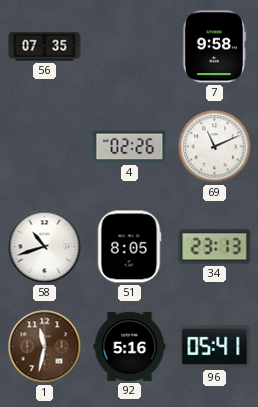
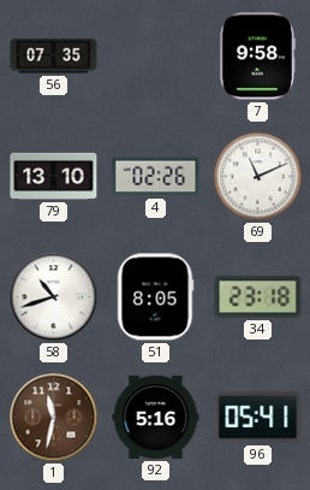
79: none -> 13:10
34: 23:13 -> 23:18
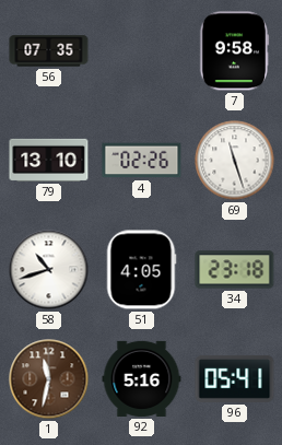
69: 11:11 -> 11:27
51: 8:05 -> 4:05
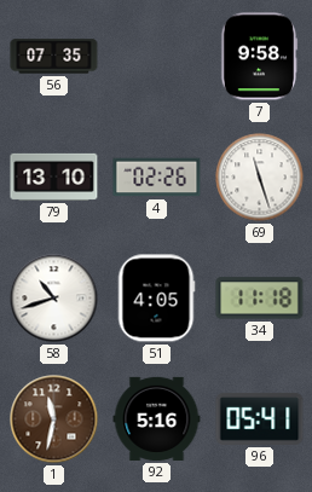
34: 23:18 -> 11:18
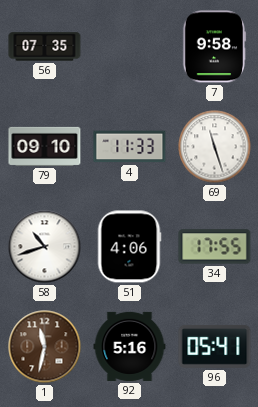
79: 13:10 -> 09:10
4: 02:26 -> 11:33
51: 4:05 -> 4:06
34: 11:18 -> 17:55
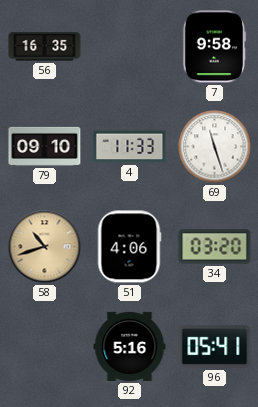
56: 07:35 -> 16:35
58 dial: white -> champagne
34: 17:55 -> 03:20
1: 11:32 -> none
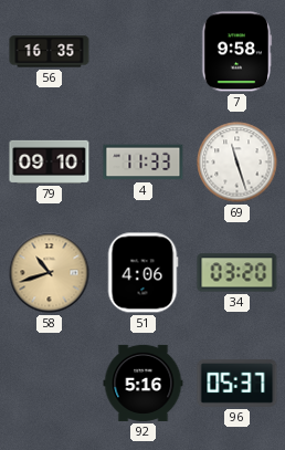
96: 05:41 -> 05:37
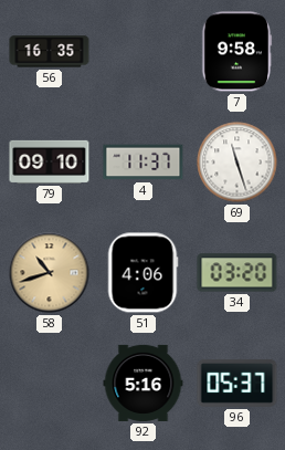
4: 11:33 -> 11:37
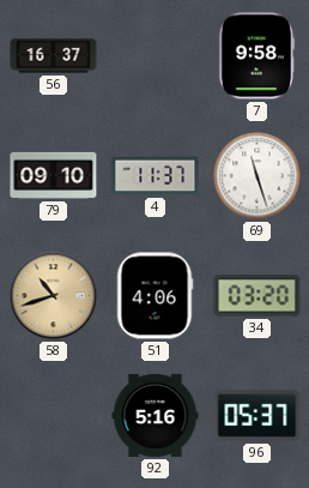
56: 16:35 -> 16:37
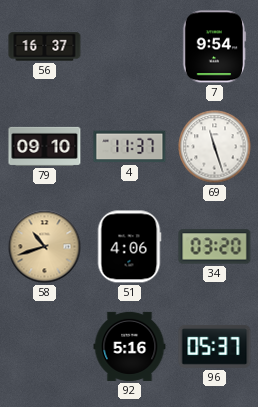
7: 9:58 -> 9:54
